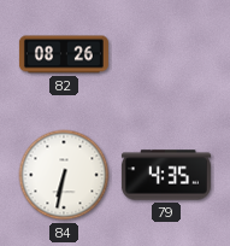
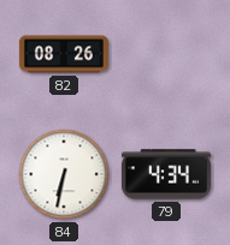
79: 4:35 -> 4:34
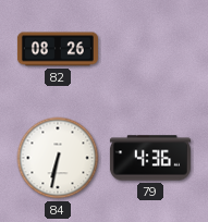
79: 4:34 -> 4:36
